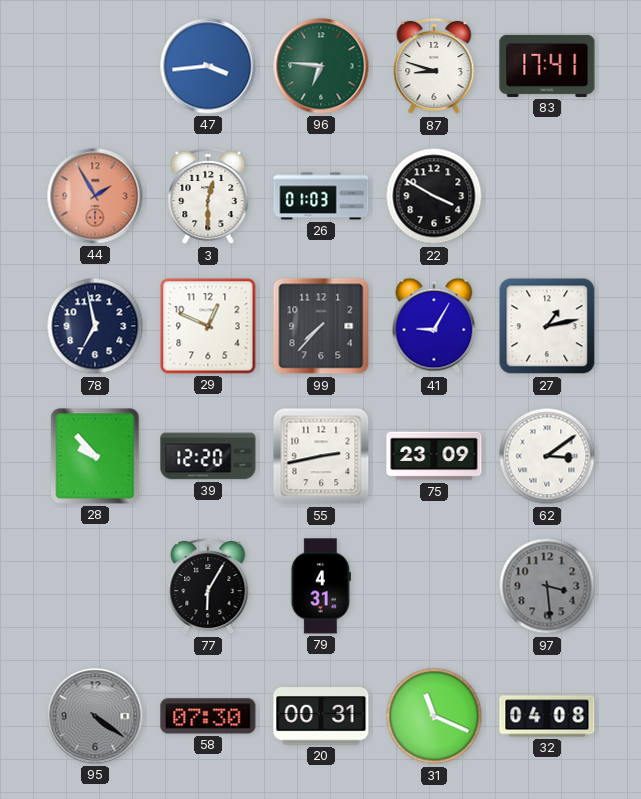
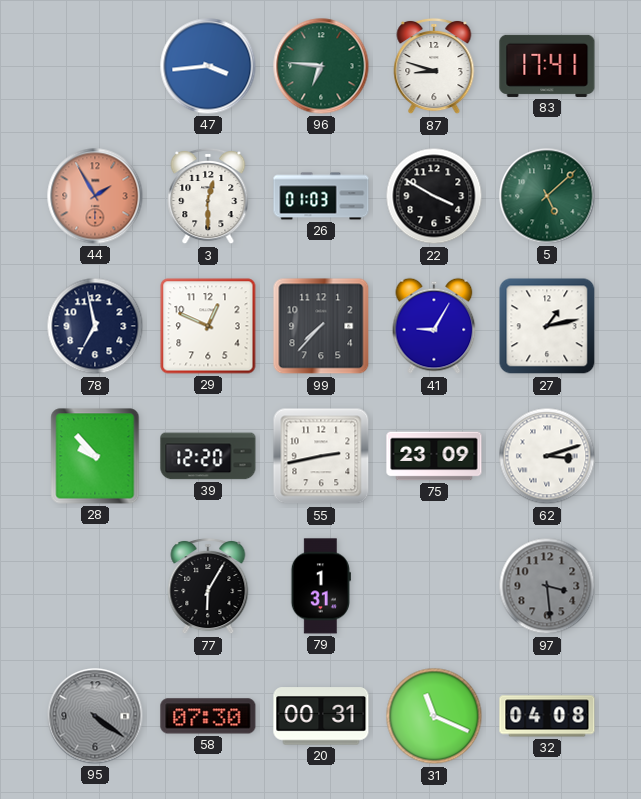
5: none -> 5:08
62: 3:09 -> 3:12
79: 4:31 -> 1:31
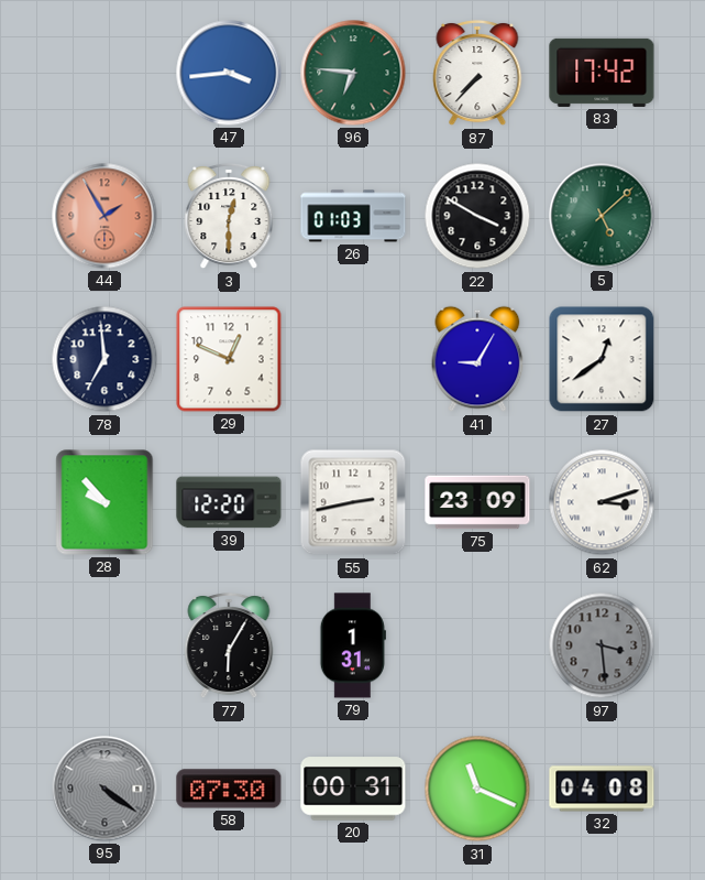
87: 8:48 -> 7:37
83: 17:41 -> 17:42
78: 6:58 -> 6:59
99: 7:37 -> none
27: 1:13 -> 12:39
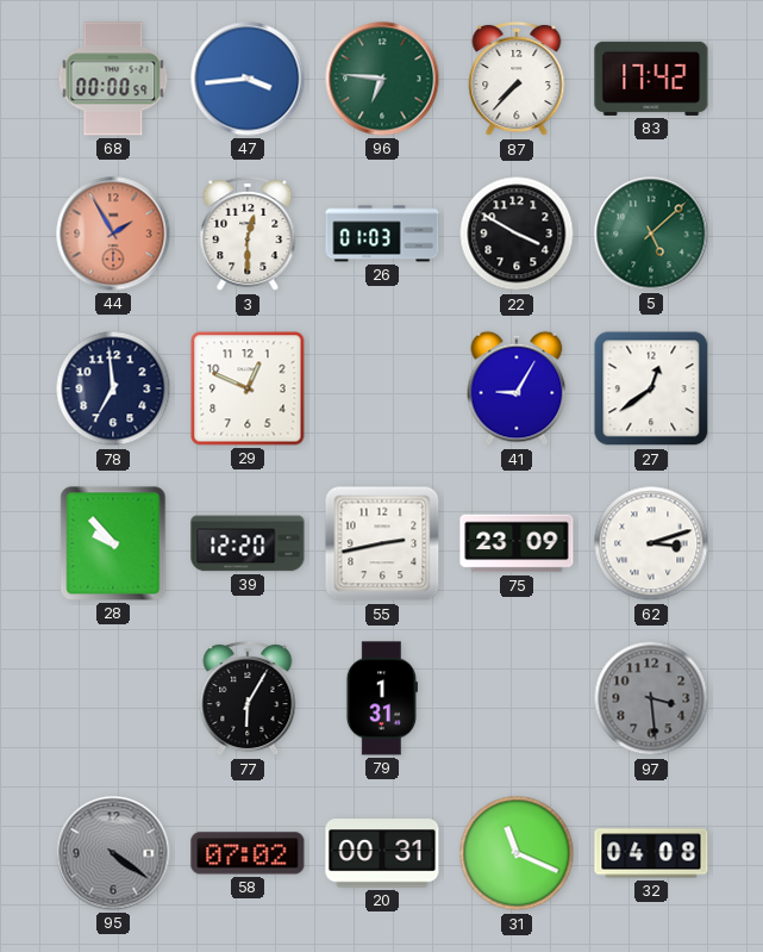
68: none -> 00:00
58: 07:30 -> 07:02
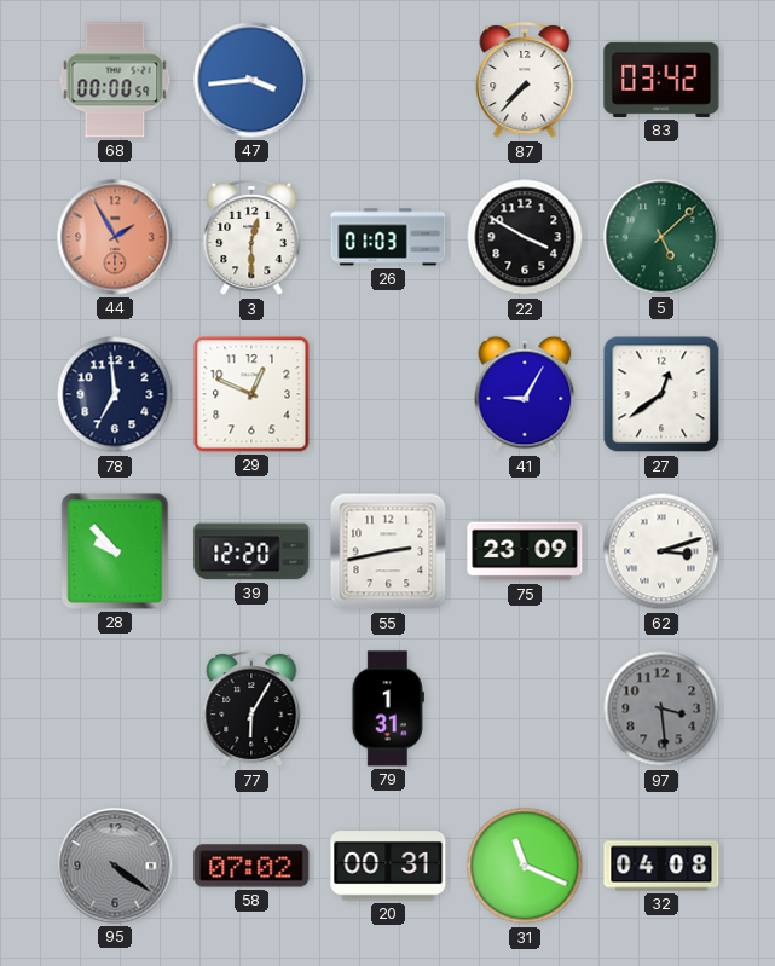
96: 6:46 -> none
83: 17:42 -> 03:42
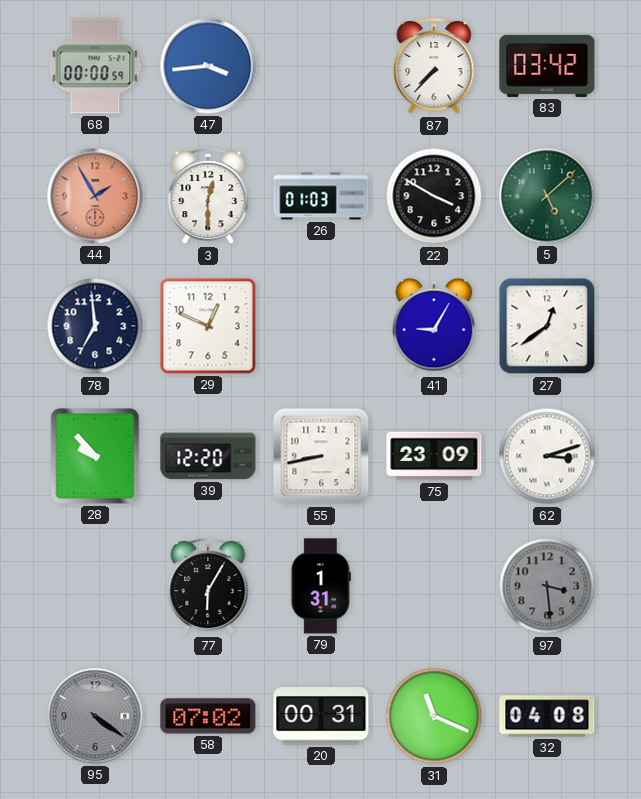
55: 2:43 -> 8:43
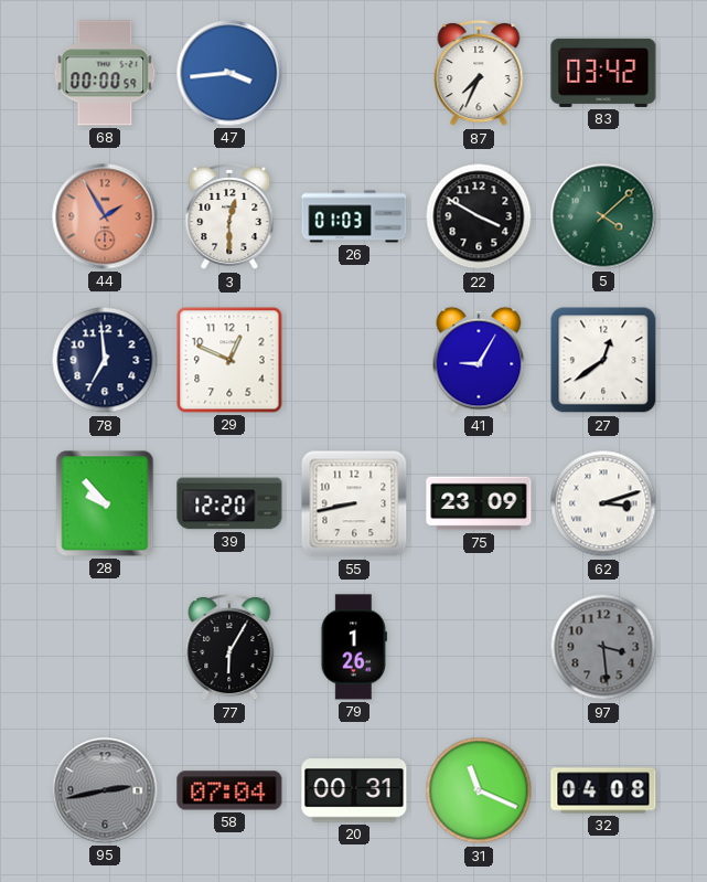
87: 7:37 -> 7:34
5: 5:08 -> 4:08
79: 1:31 -> 1:26
95: 4:21 -> 2:43
58: 07:02 -> 07:04
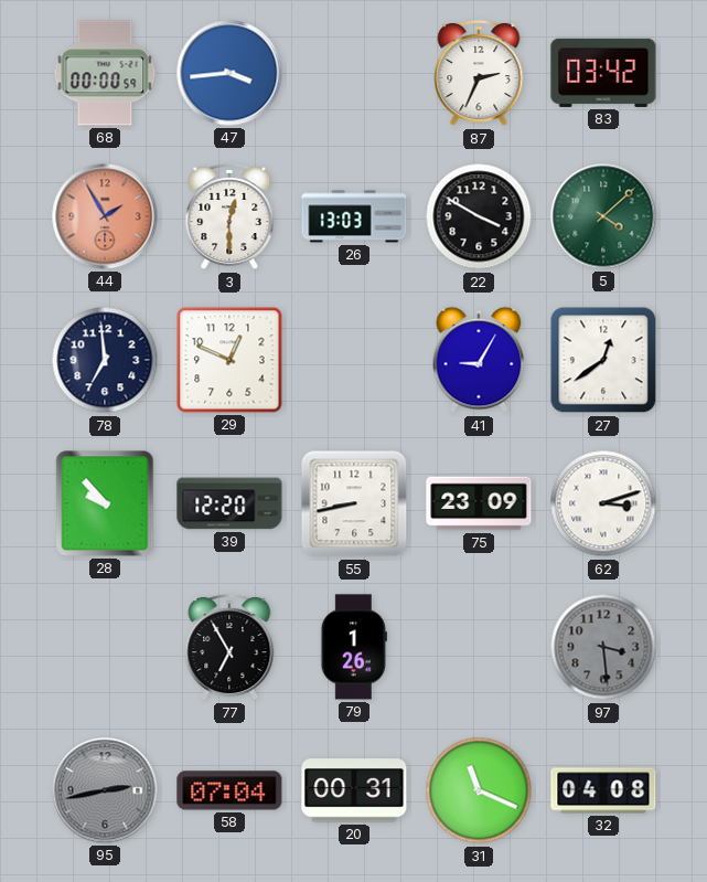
87: 7:34 -> 2:34
26: 01:03 -> 13:03
77: 6:05 -> 6:55
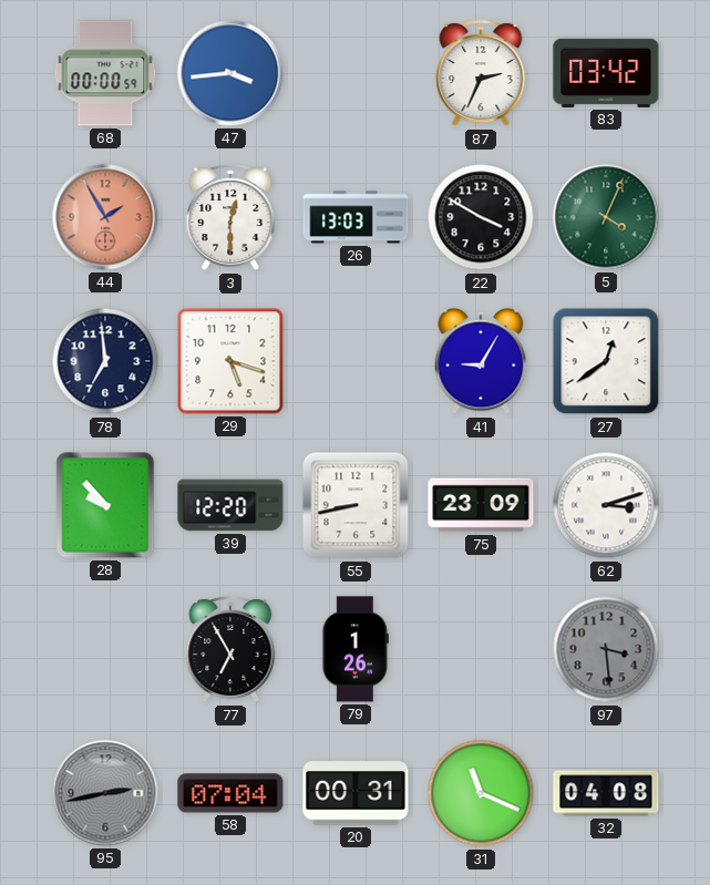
5: 4:08 -> 4:04
29: 12:49 -> 5:18
